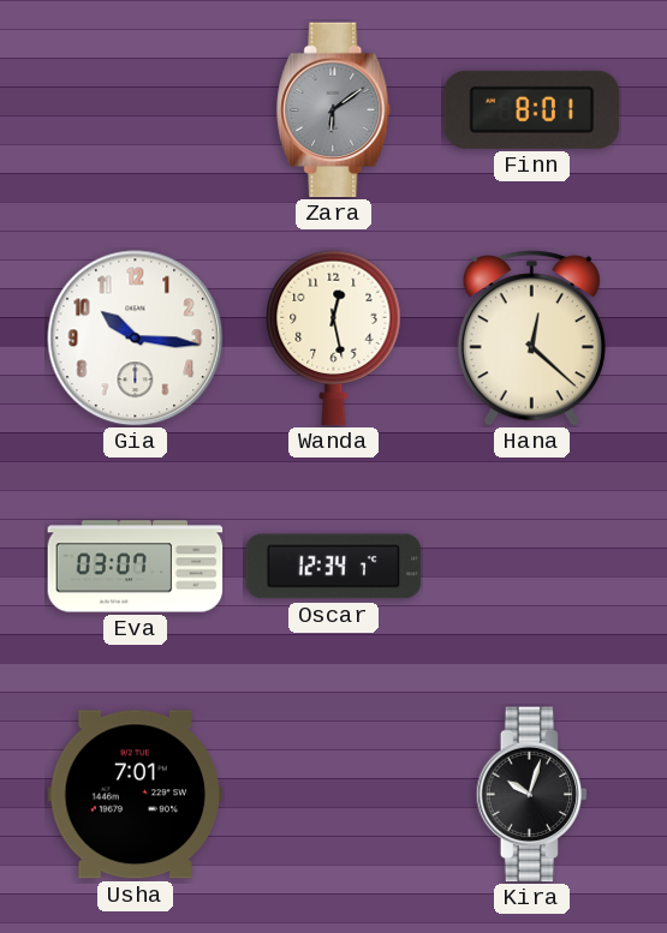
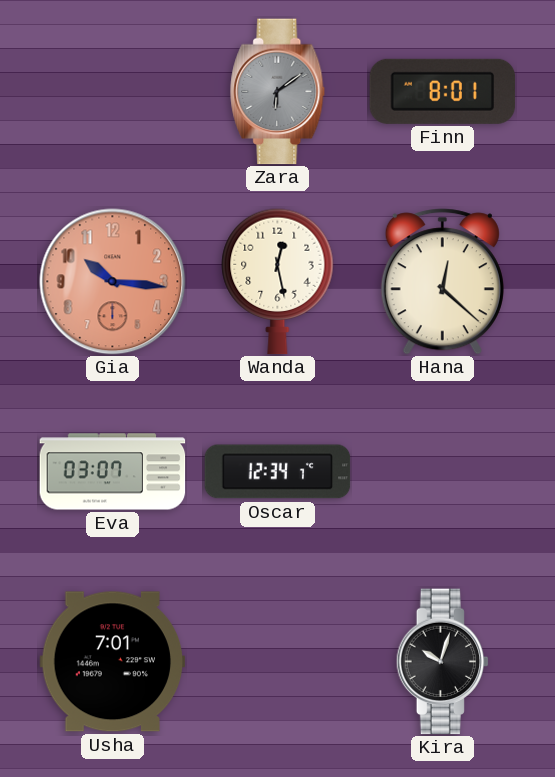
Gia dial: white -> salmon
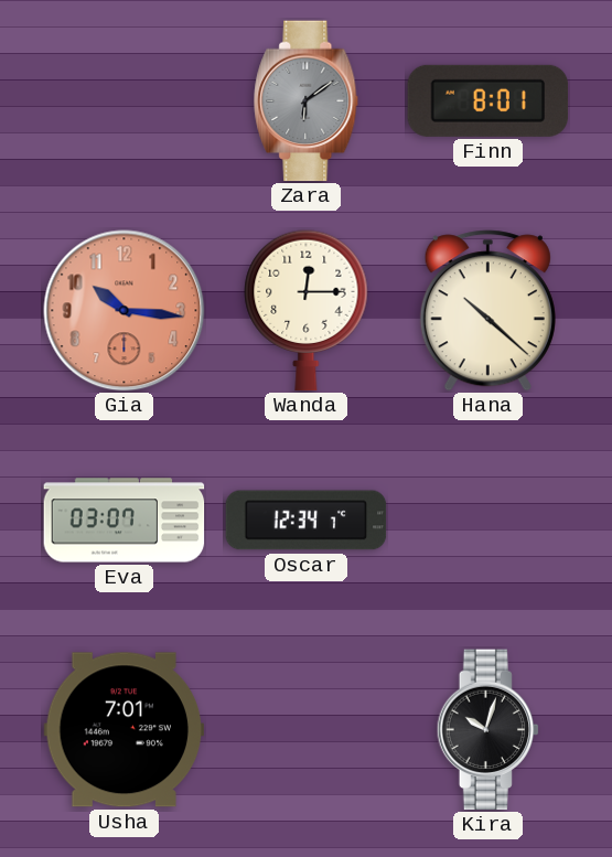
Wanda: 12:28 -> 12:15
Hana: 12:22 -> 10:22
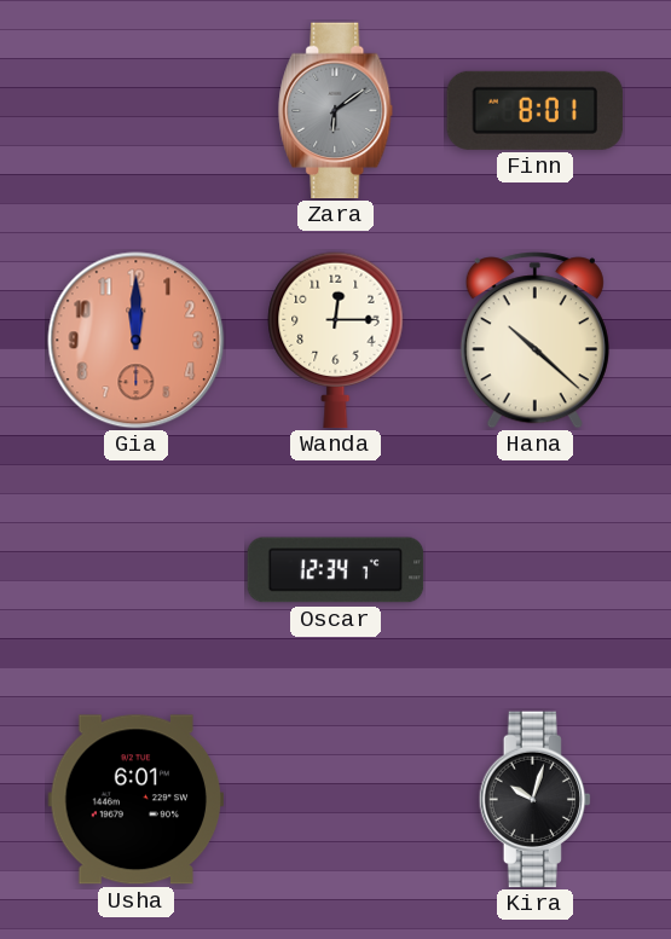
Gia: 10:16 -> 12:00
Eva: 03:07 -> none
Usha: 7:01 -> 6:01
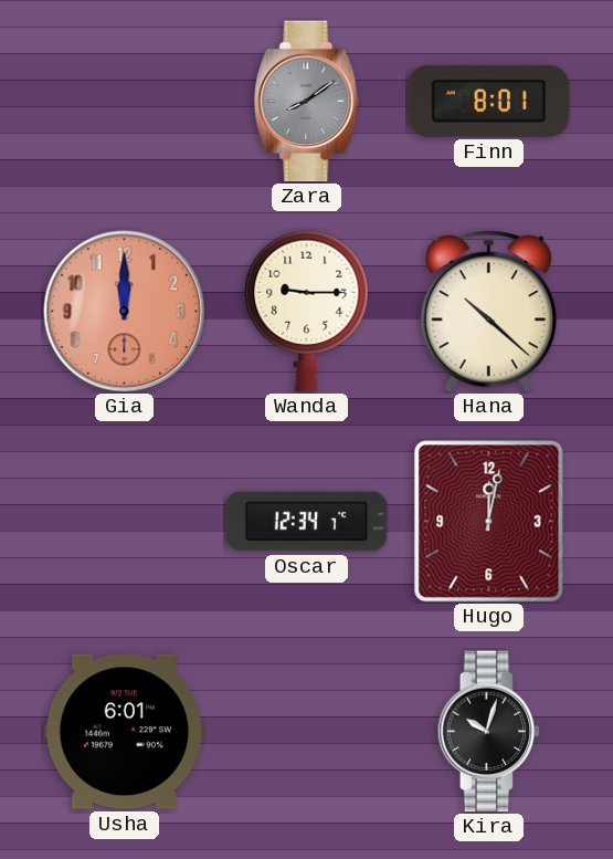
Zara: 6:09 -> 8:09
Wanda: 12:15 -> 9:15
Hugo: none -> 12:02
